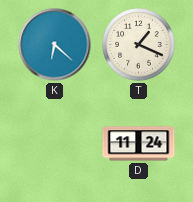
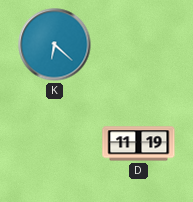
T: 1:19 -> none
D: 11:24 -> 11:19
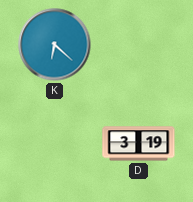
D: 11:19 -> 3:19
